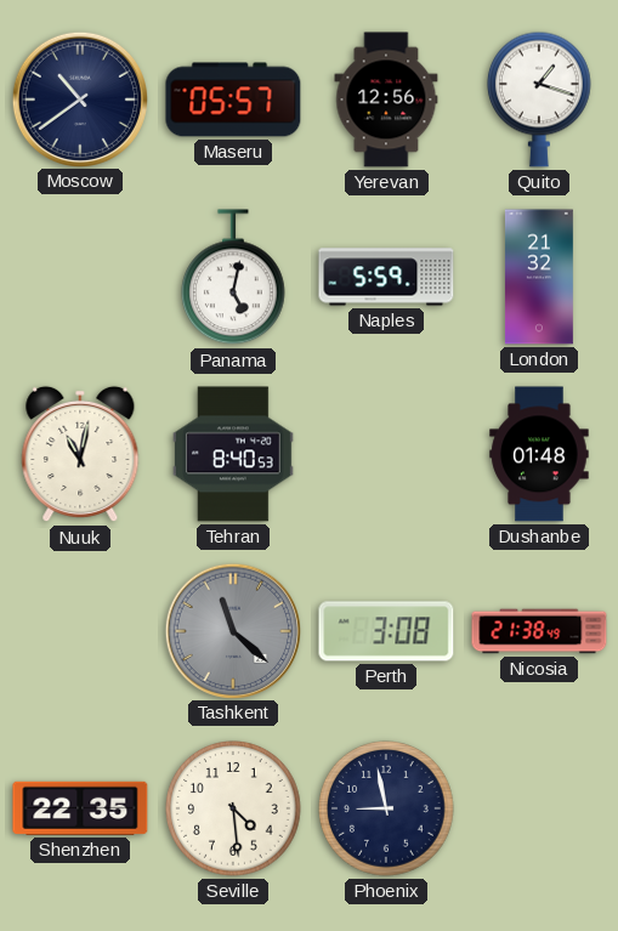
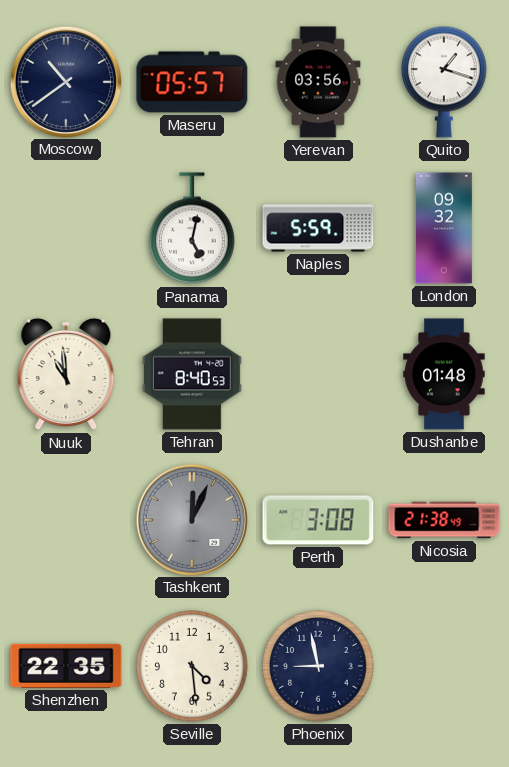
Yerevan: 12:56 -> 03:56
London: 21:32 -> 09:32
Nuuk: 11:02 -> 10:59
Tashkent: 11:22 -> 12:04
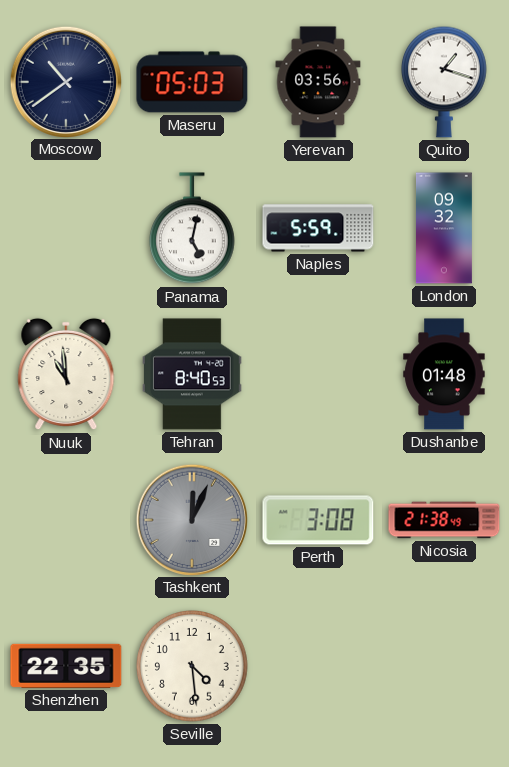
Maseru: 05:57 -> 05:03
Phoenix: 8:58 -> none
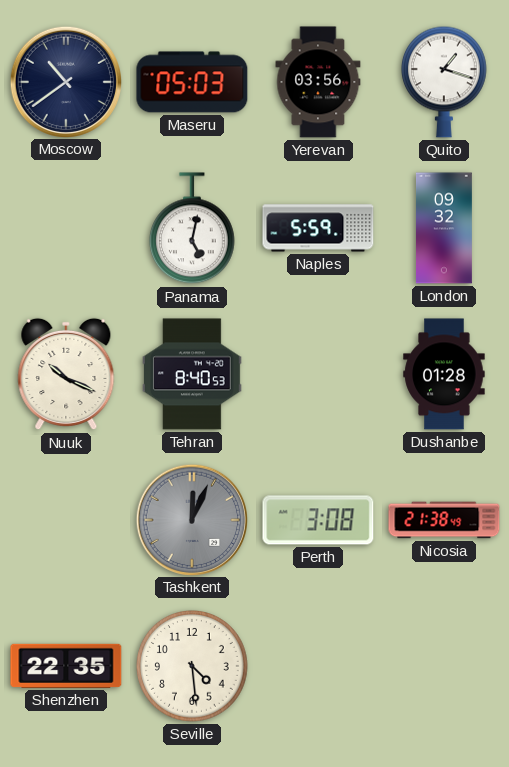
Nuuk: 10:59 -> 10:19
Dushanbe: 01:48 -> 01:28
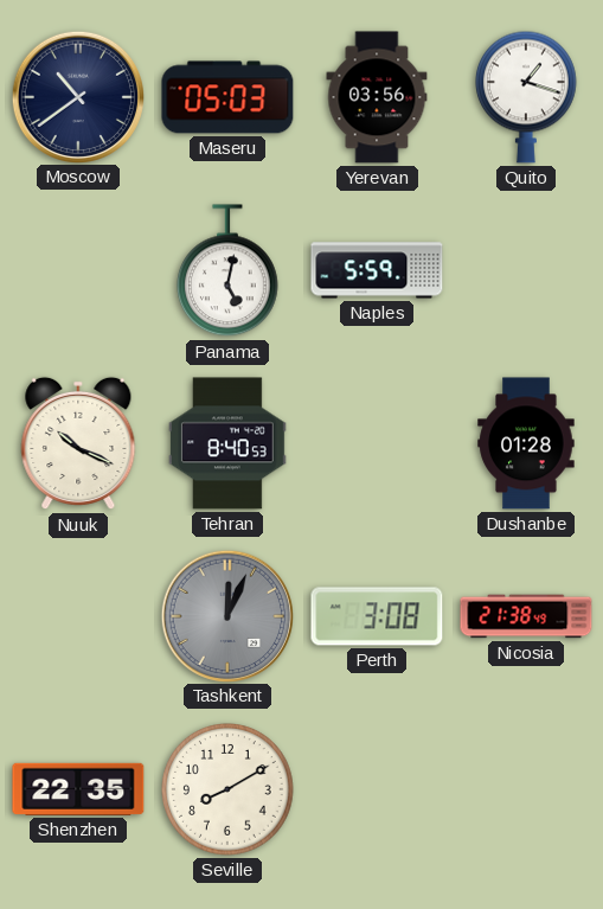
London: 09:32 -> none
Seville: 4:29 -> 8:10
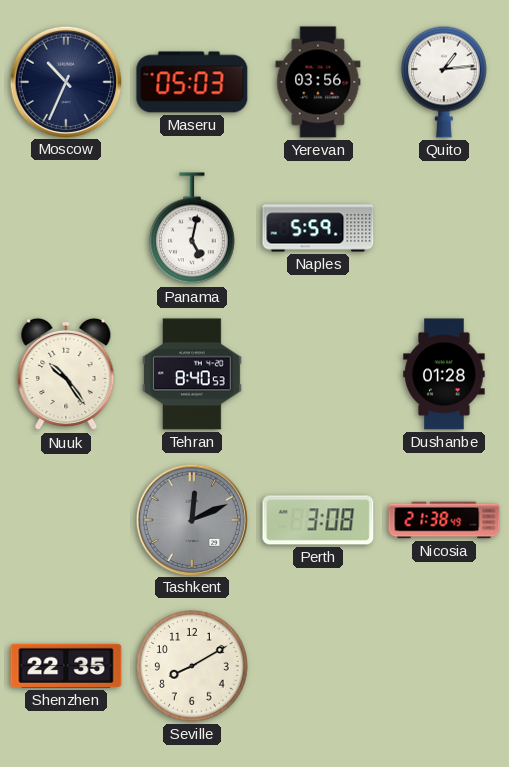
Moscow: 10:39 -> 10:34
Quito: 1:18 -> 1:14
Nuuk: 10:19 -> 10:24
Tashkent: 12:04 -> 12:11
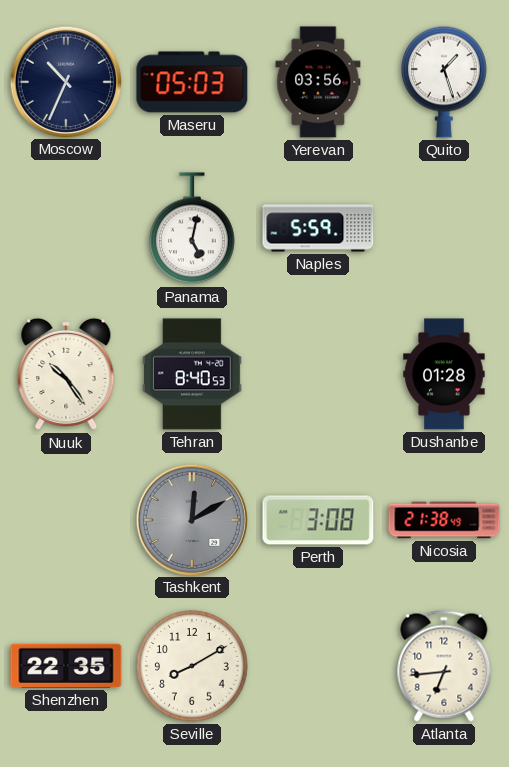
Quito: 1:14 -> 1:27
Tashkent: 12:11 -> 12:10
Atlanta: none -> 6:44
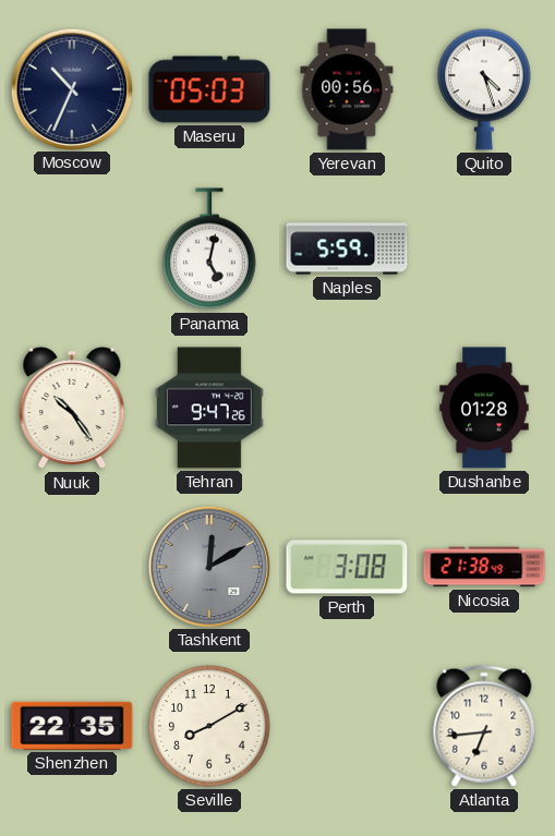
Yerevan: 03:56 -> 00:56
Quito: 1:27 -> 4:27
Tehran: 8:40 -> 9:47
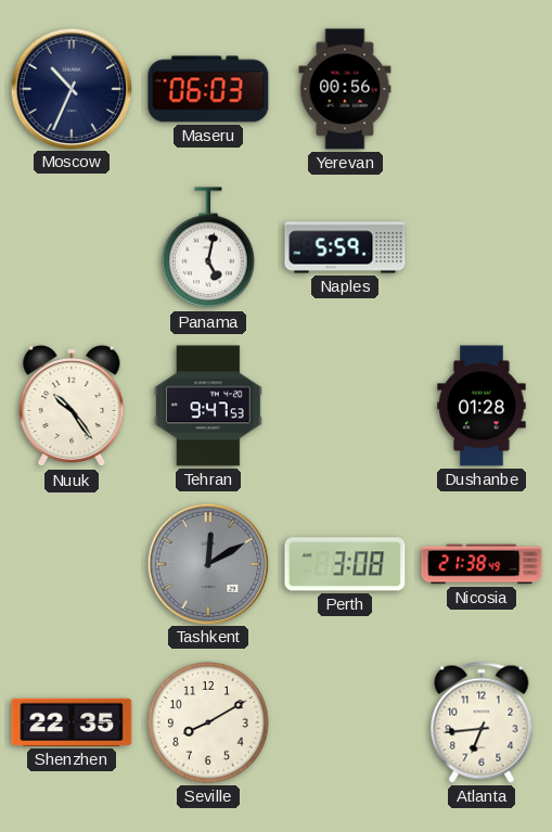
Maseru: 05:03 -> 06:03
Quito: 4:27 -> none
Tehran: 9:47:26 -> 9:47:53
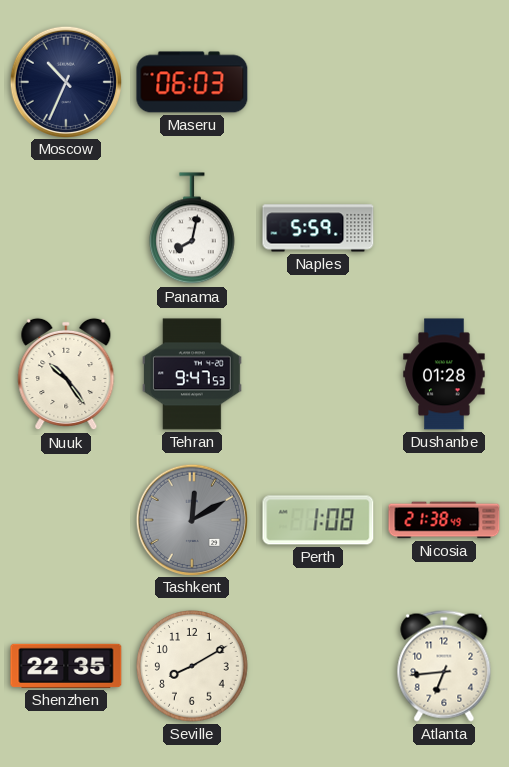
Yerevan: 00:56 -> none
Panama: 5:02 -> 8:02
Perth: 3:08 -> 1:08
